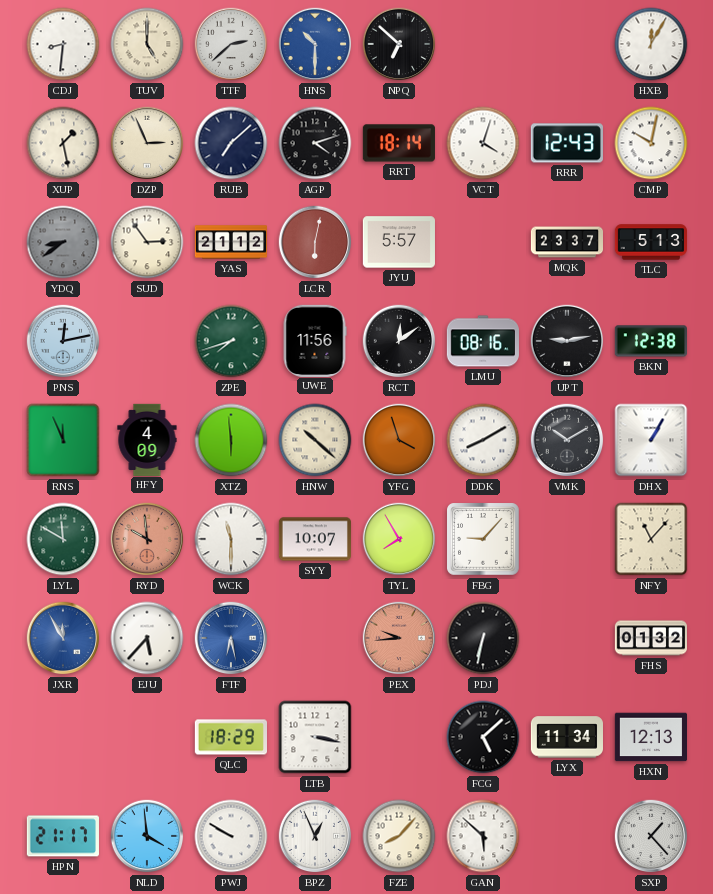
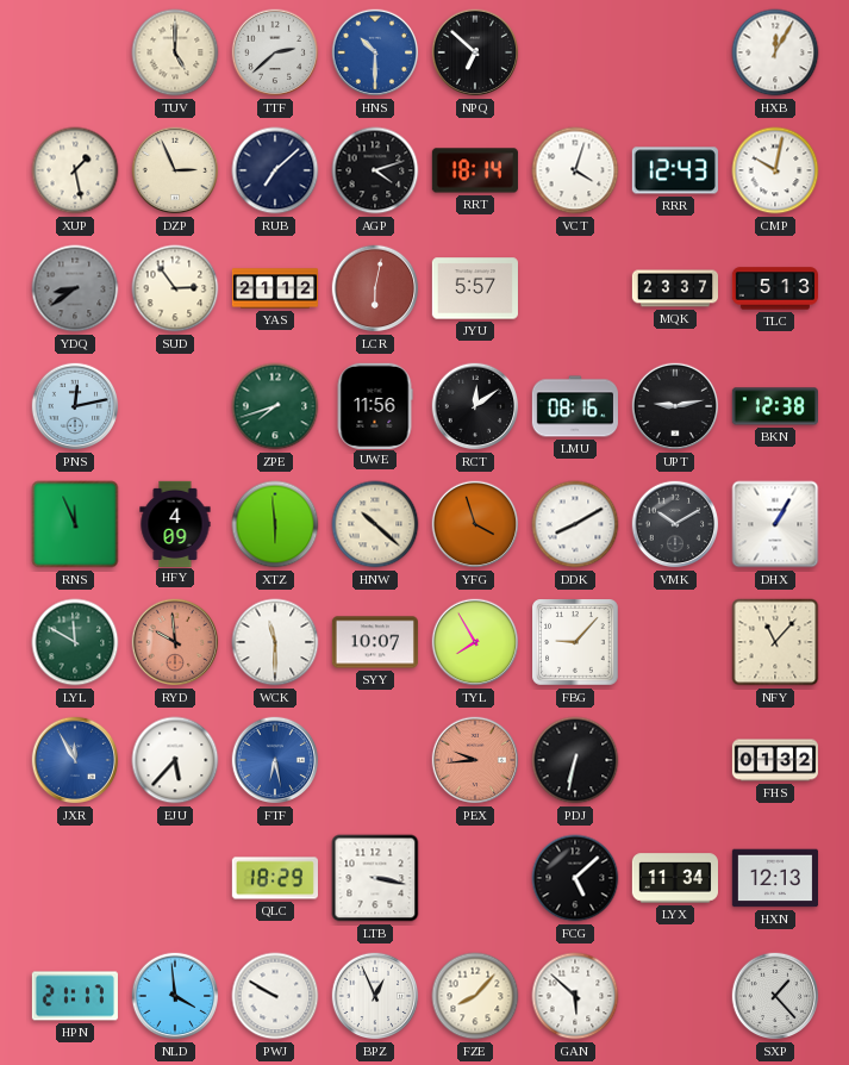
CDJ: 8:31 -> none
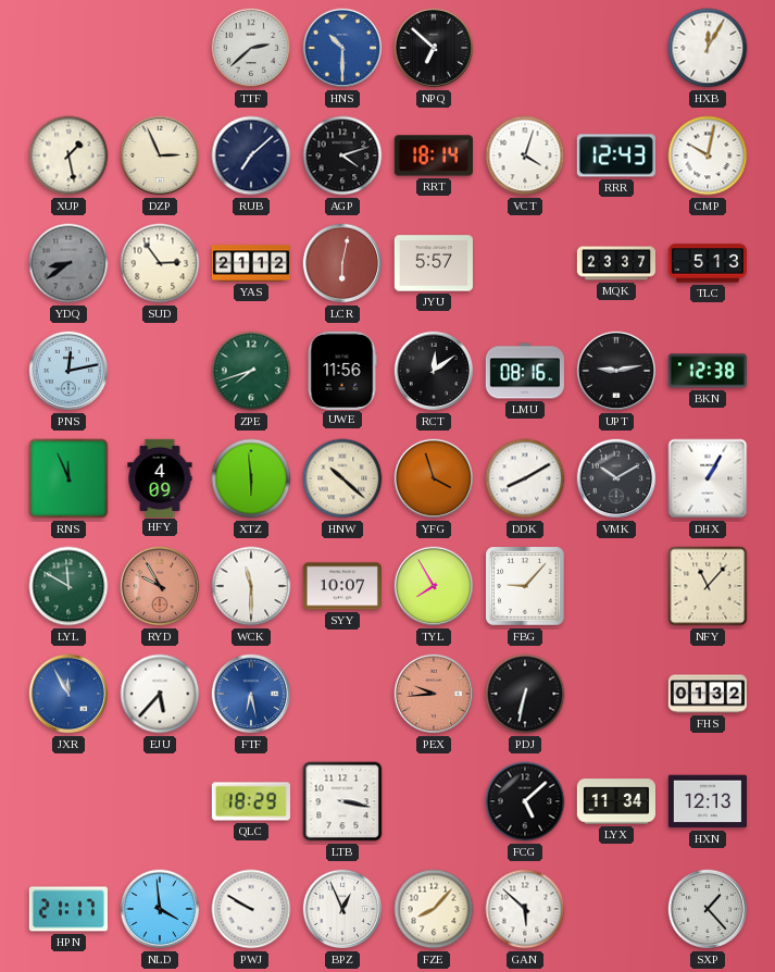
TUV: 5:00 -> none
RYD: 9:59 -> 9:55
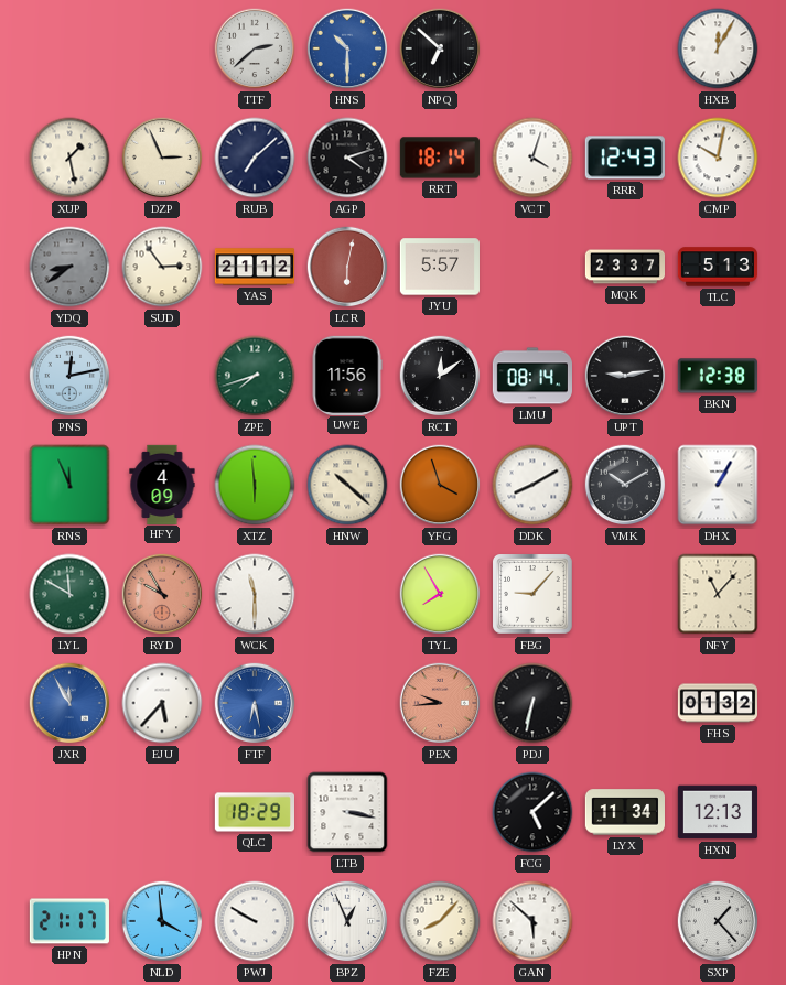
LMU: 08:16 -> 08:14
SYY: 10:07 -> none
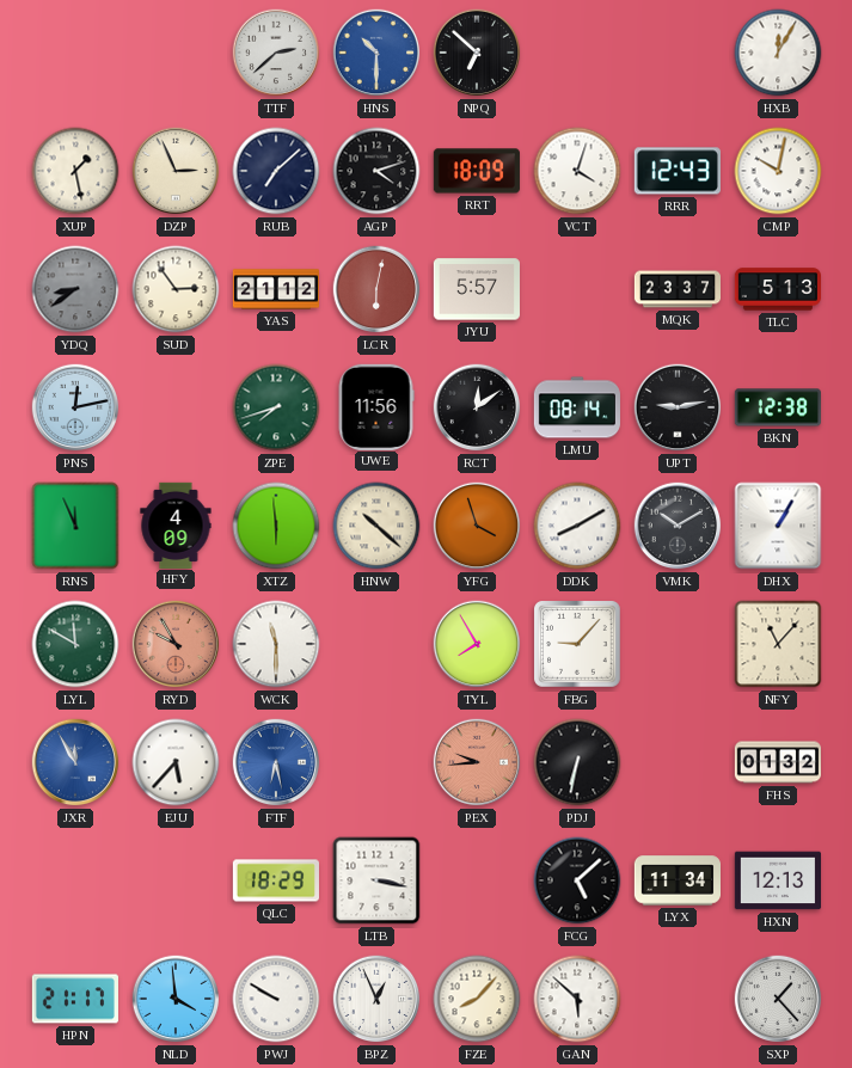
RRT: 18:14 -> 18:09
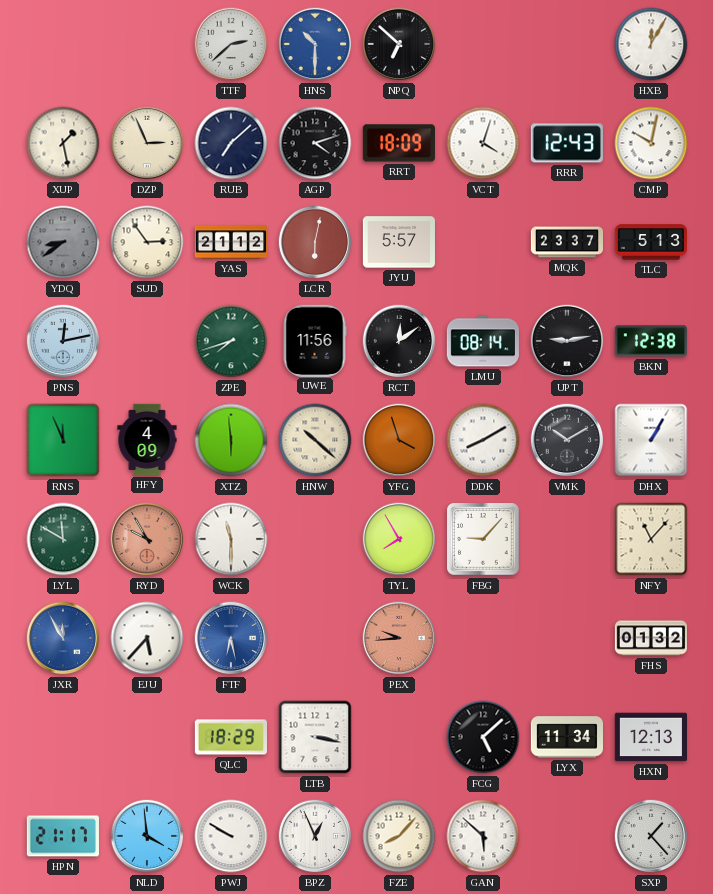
PDJ: 6:32 -> none
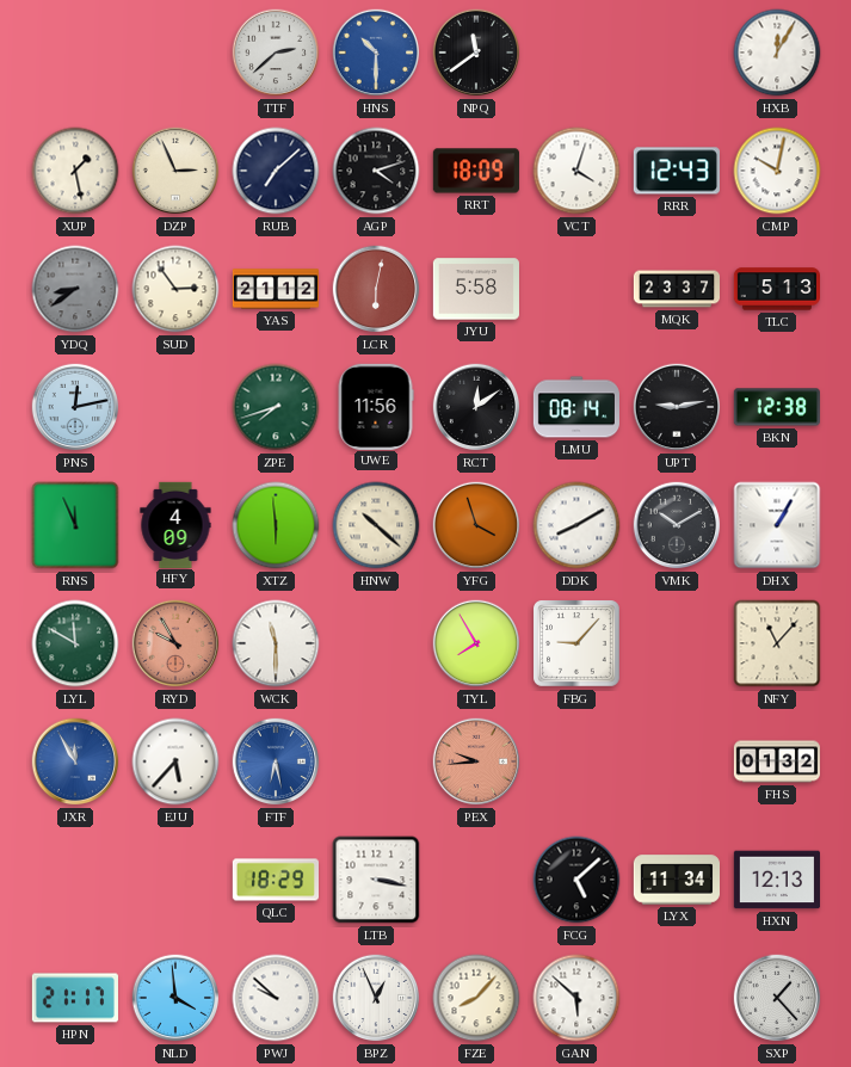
NPQ: 6:52 -> 11:39
JYU: 5:57 -> 5:58
PWJ: 9:50 -> 9:52
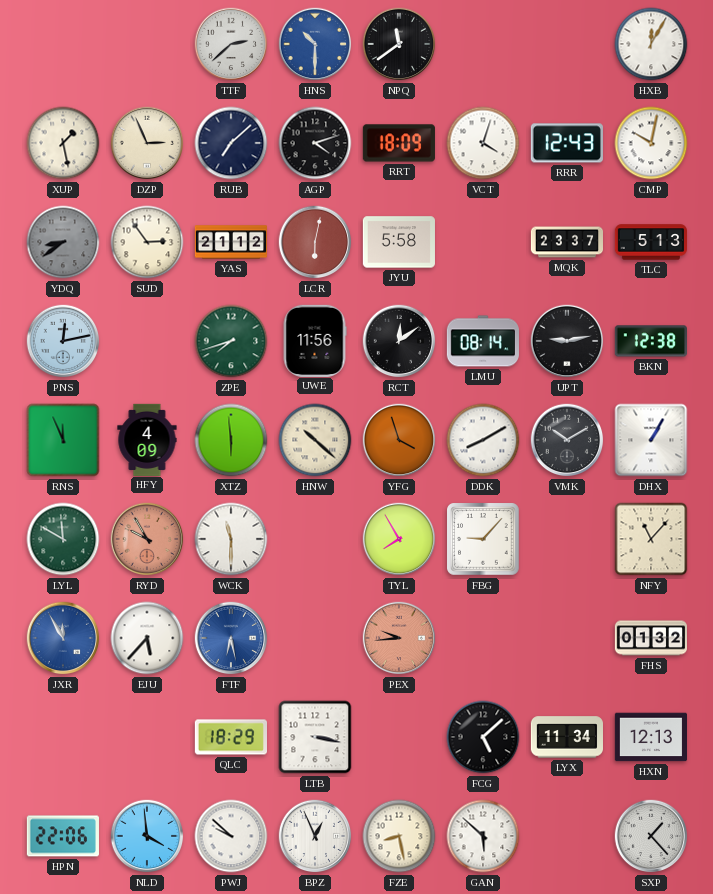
HPN: 21:17 -> 22:06
FZE: 8:07 -> 8:28
